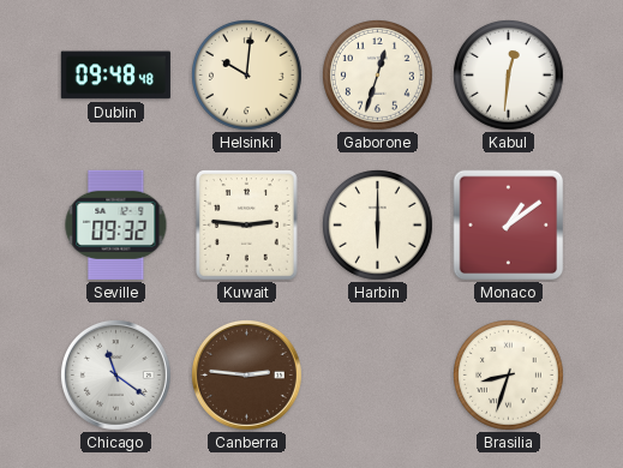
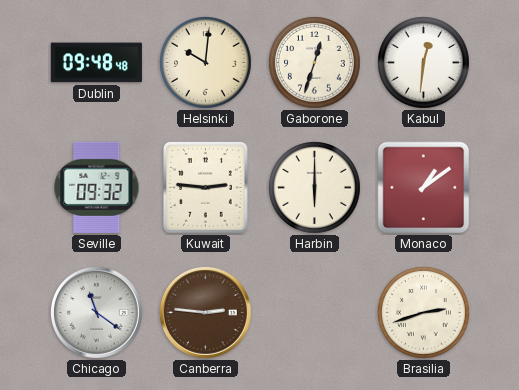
Brasilia: 8:33 -> 2:42
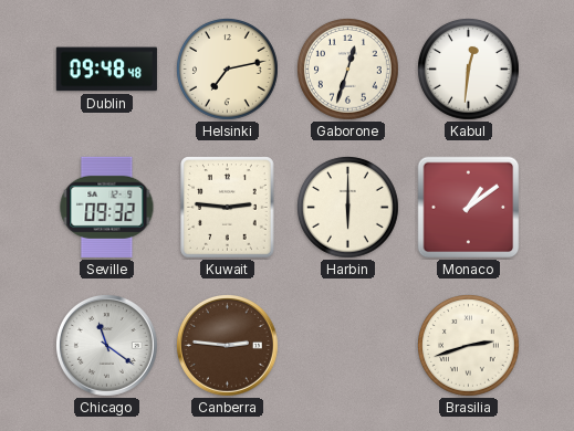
Helsinki: 10:01 -> 7:13
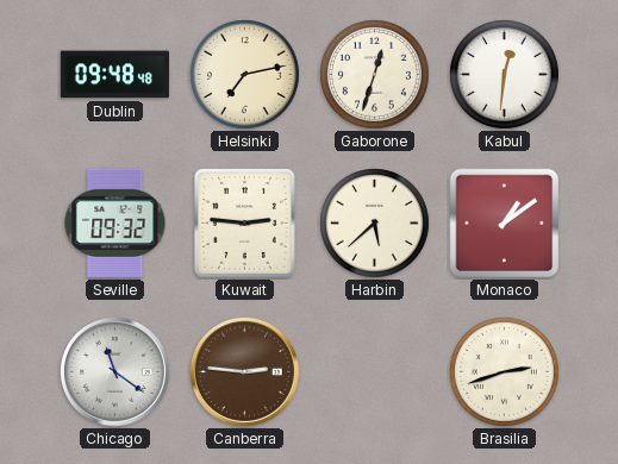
Harbin: 6:00 -> 5:38
